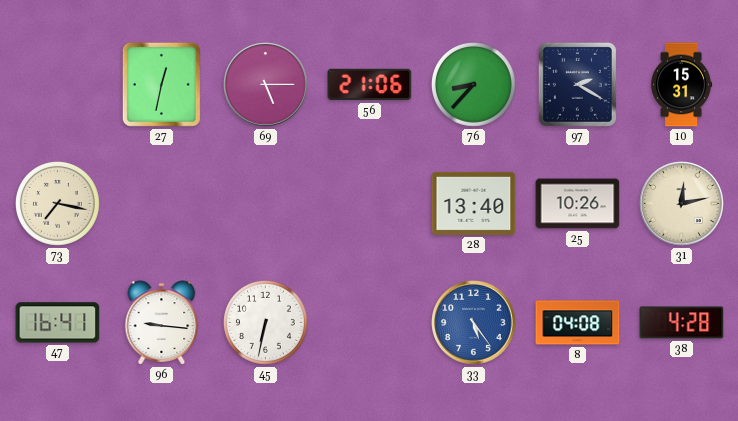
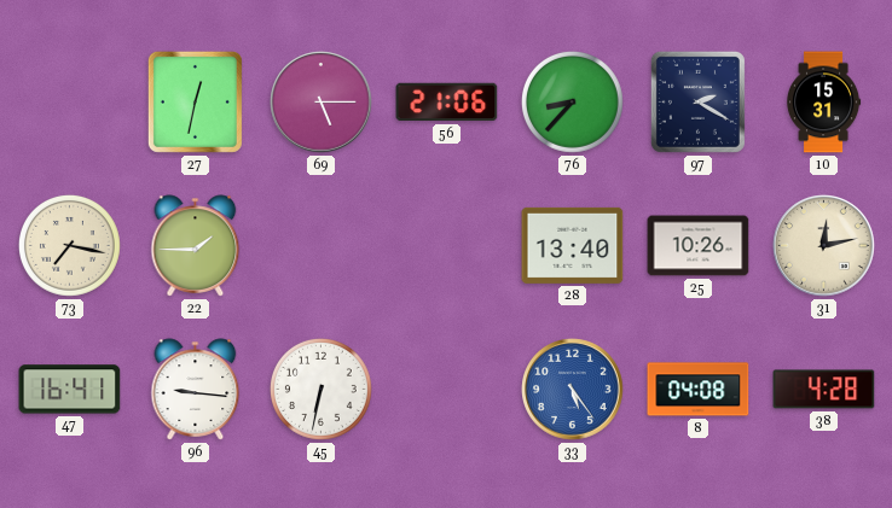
22: none -> 1:45
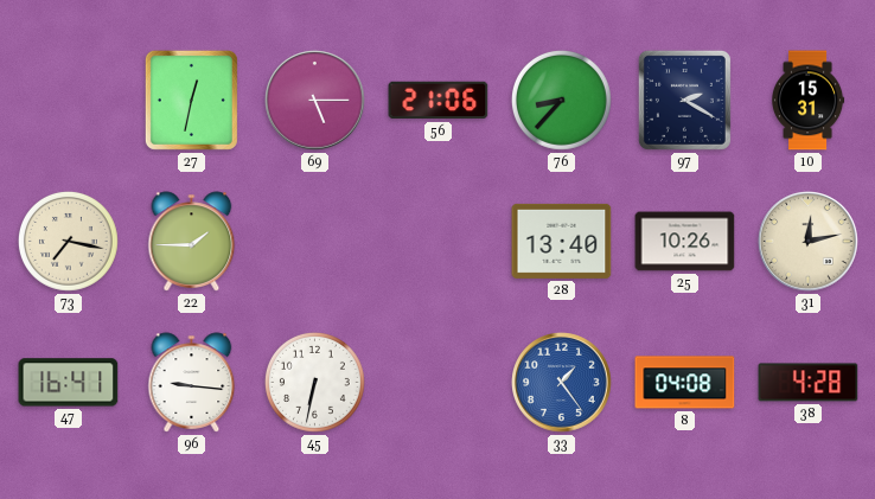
33: 5:24 -> 1:24
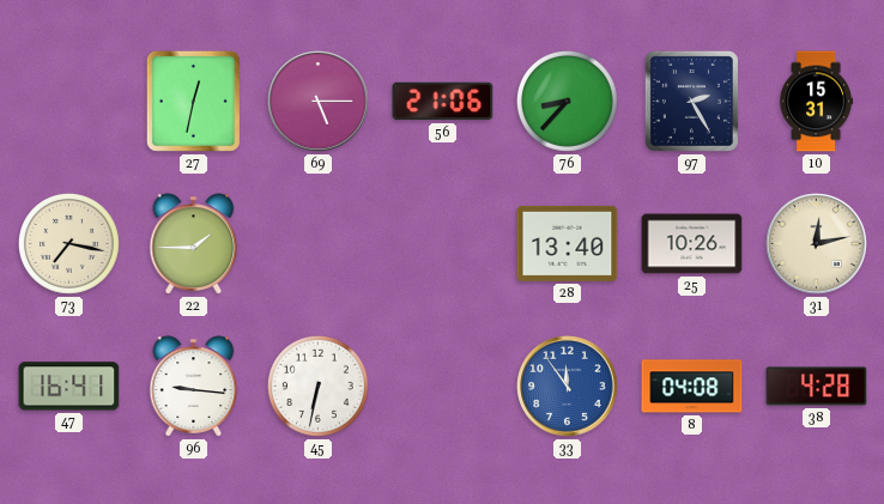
97: 2:20 -> 2:25
33: 1:24 -> 11:54
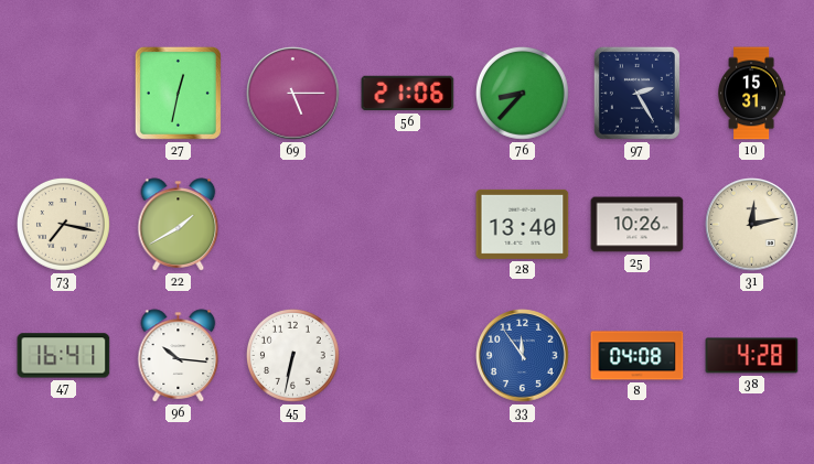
22: 1:45 -> 1:40
96: 9:16 -> 10:16
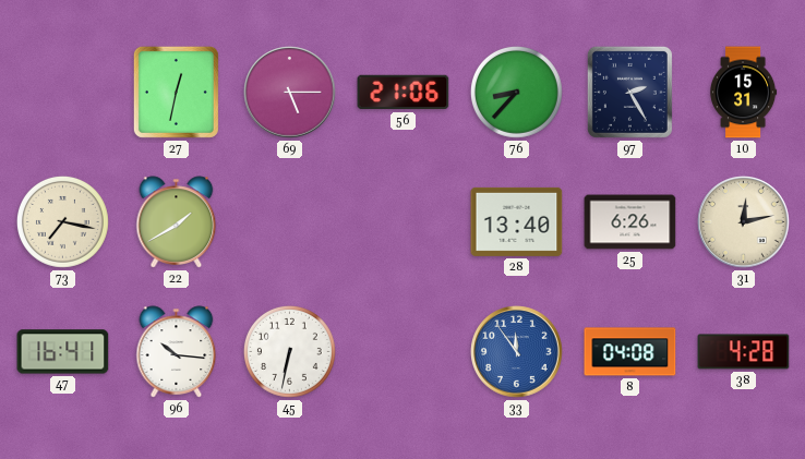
25: 10:26 -> 6:26
